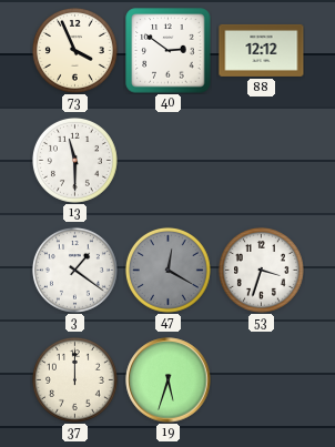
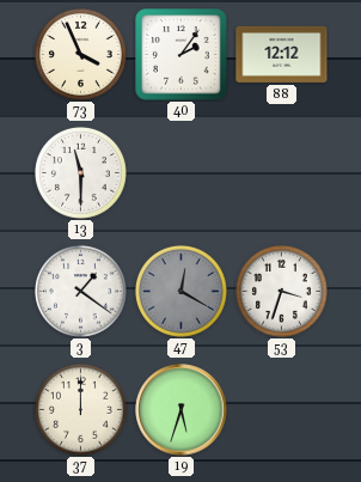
40: 2:51 -> 2:06
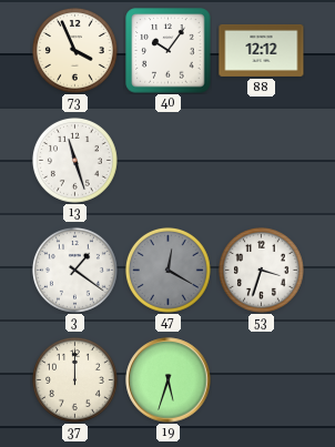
40: 2:06 -> 10:06
13: 11:30 -> 11:27
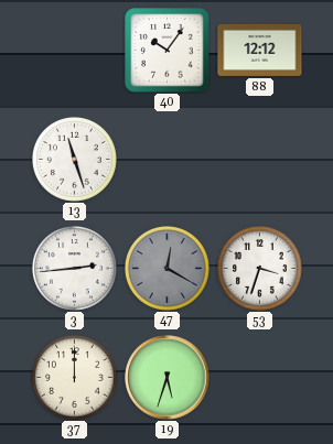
73: 3:56 -> none
3: 1:21 -> 2:44
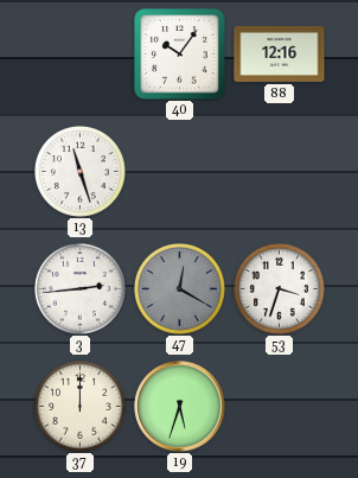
88: 12:12 -> 12:16
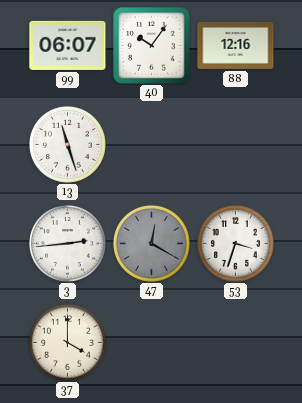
99: none -> 06:07
37: 12:00 -> 4:00
19: 5:33 -> none
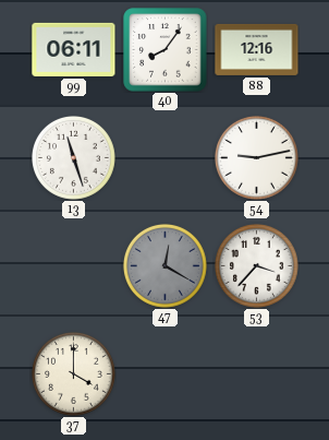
99: 06:07 -> 06:11
40: 10:06 -> 8:06
54: none -> 9:13
3: 2:44 -> none
53: 3:33 -> 3:37
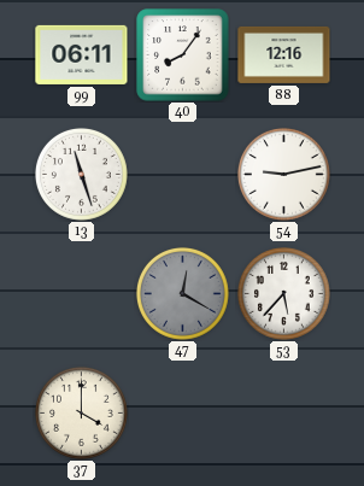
53: 3:37 -> 5:37
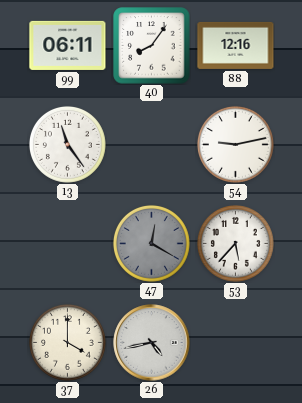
13: 11:27 -> 11:24
26: none -> 4:43
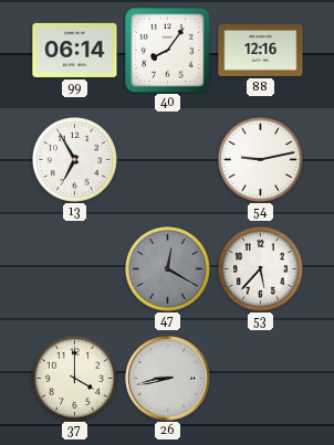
99: 06:11 -> 06:14
13: 11:24 -> 6:55
26: 4:43 -> 8:43
